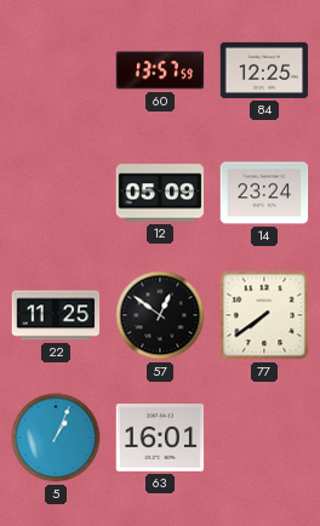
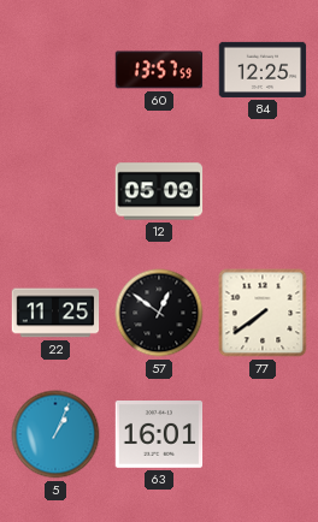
14: 23:24 -> none
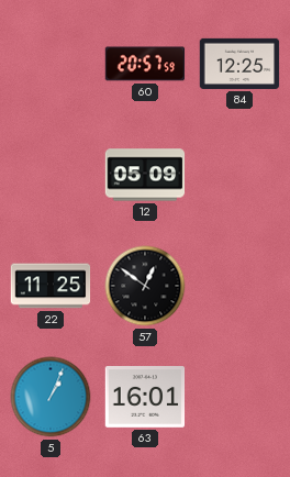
60: 13:57 -> 20:57
77: 7:39 -> none
